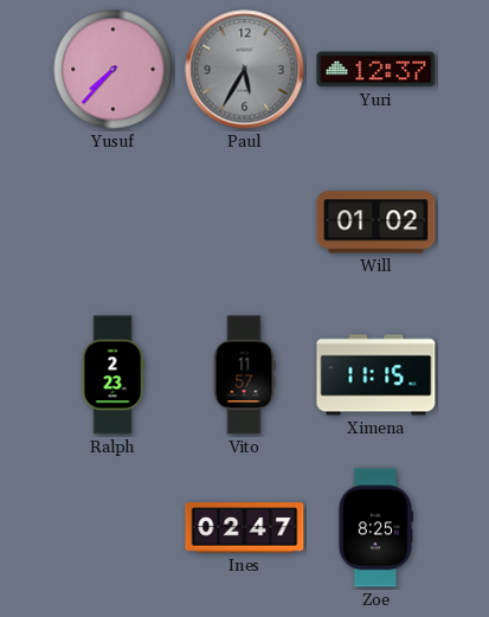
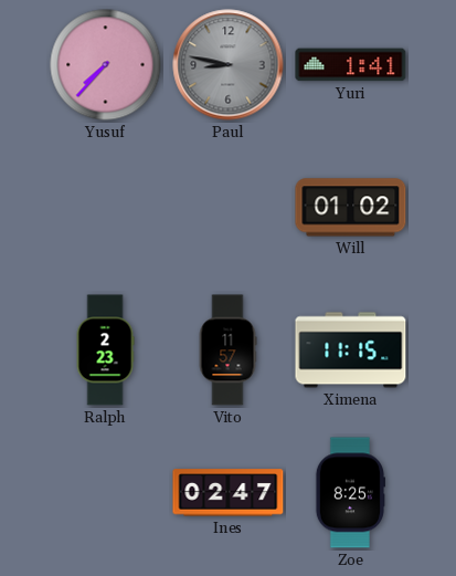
Paul: 5:35 -> 8:47
Yuri: 12:37 -> 1:41
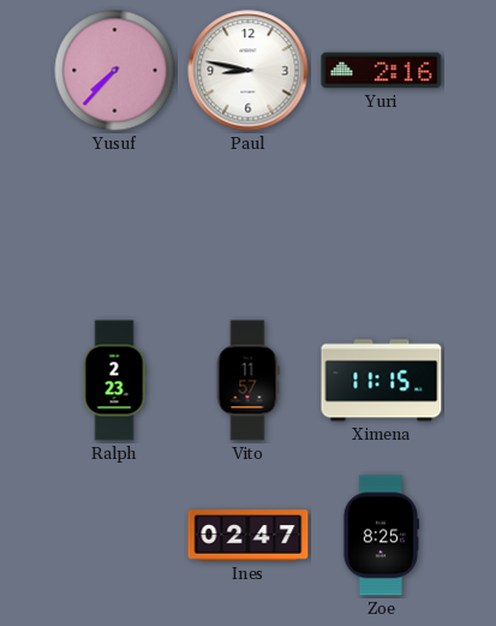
Paul dial: grey -> white
Yuri: 1:41 -> 2:16
Will: 01:02 -> none
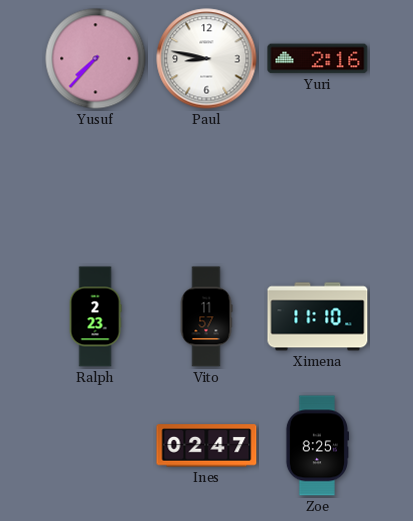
Ximena: 11:15 -> 11:10
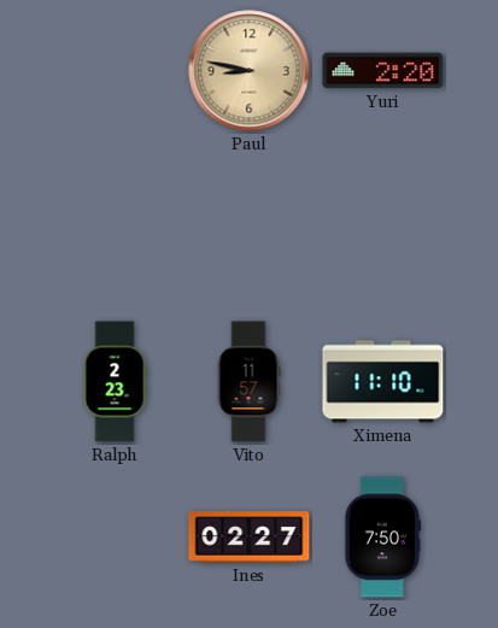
Yusuf: 7:37 -> none
Paul dial: white -> champagne
Yuri: 2:16 -> 2:20
Ines: 02:47 -> 02:27
Zoe: 8:25 -> 7:50
